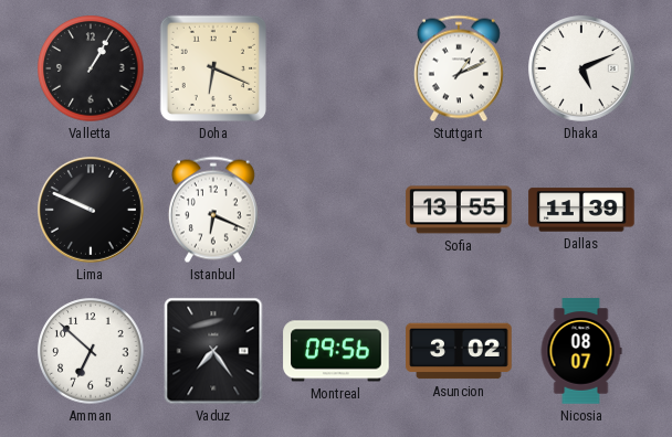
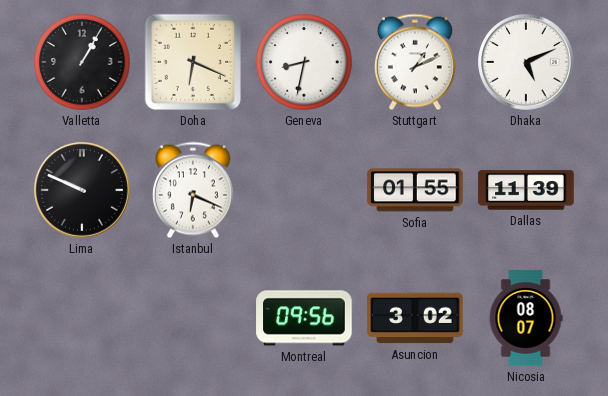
Geneva: none -> 8:32
Sofia: 13:55 -> 01:55
Amman: 6:52 -> none
Vaduz: 7:24 -> none
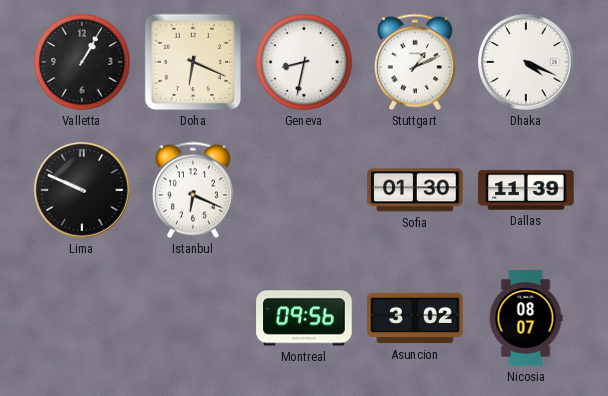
Dhaka: 5:11 -> 4:19
Sofia: 01:55 -> 01:30
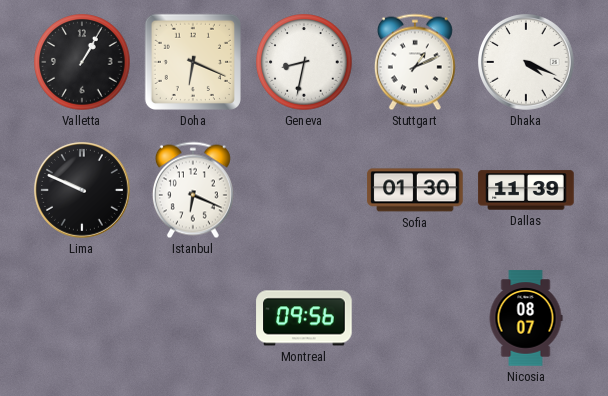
Asuncion: 3:02 -> none
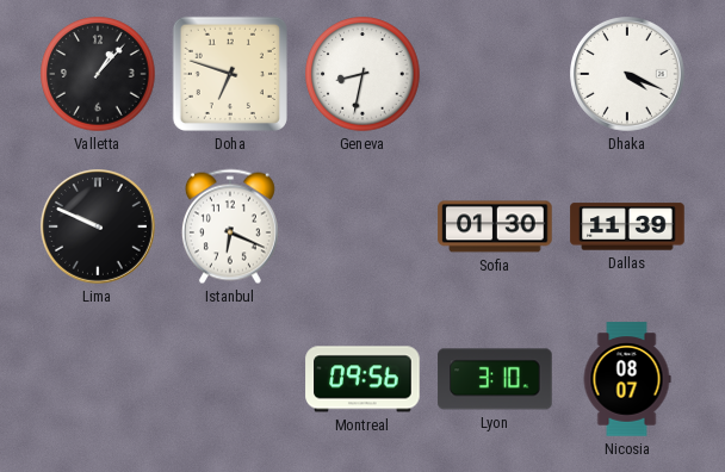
Valletta: 1:05 -> 1:07
Doha: 6:19 -> 6:48
Stuttgart: 1:11 -> none
Lyon: none -> 3:10
